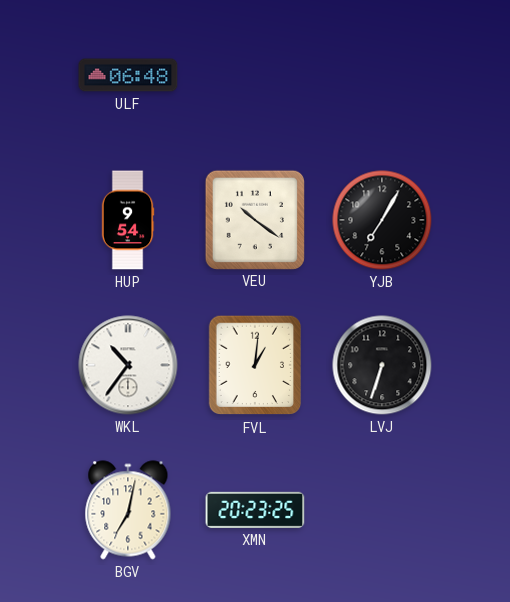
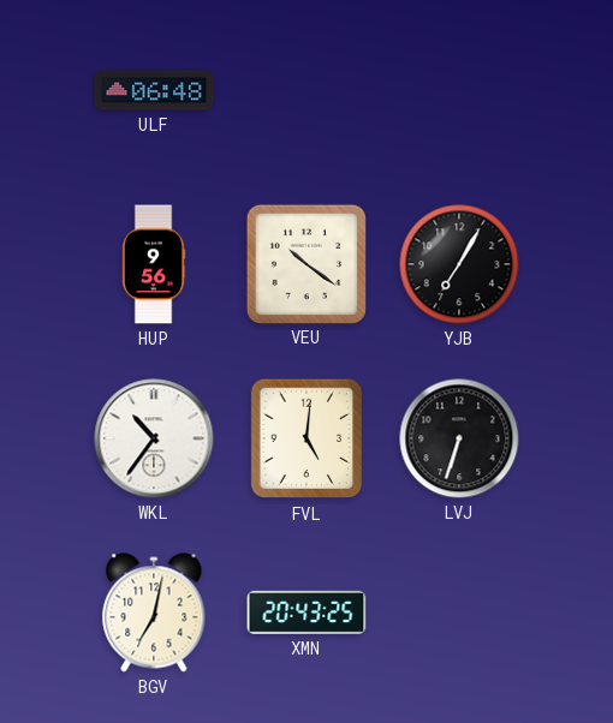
HUP: 9:54 -> 9:56
FVL: 1:01 -> 5:01
XMN: 20:23 -> 20:43
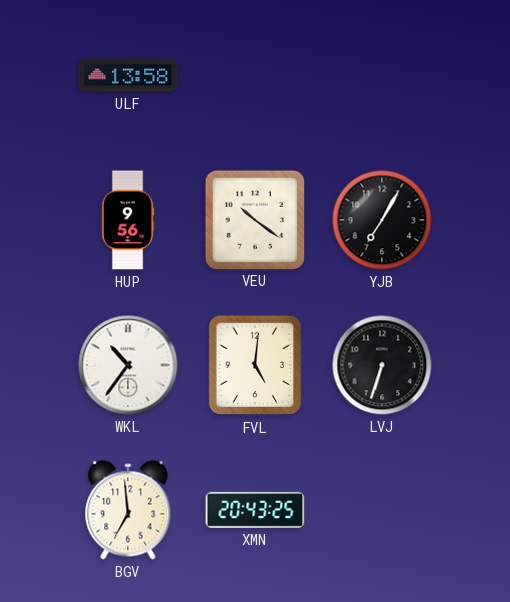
ULF: 06:48 -> 13:58
BGV: 7:02 -> 6:59
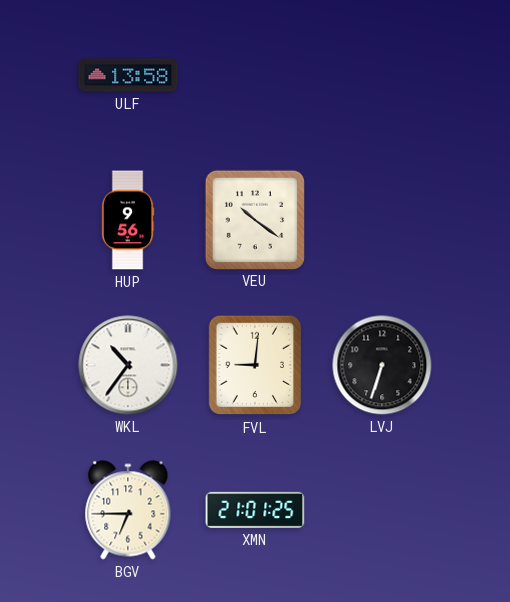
YJB: 7:05 -> none
FVL: 5:01 -> 9:01
BGV: 6:59 -> 6:45
XMN: 20:43 -> 21:01
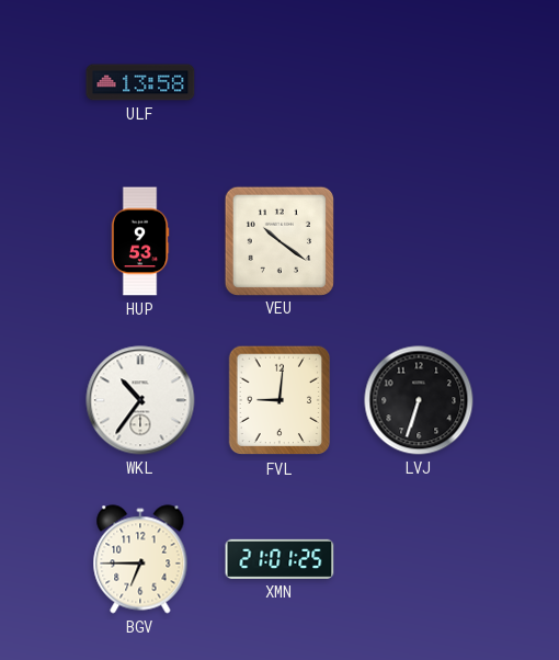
HUP: 9:56 -> 9:53
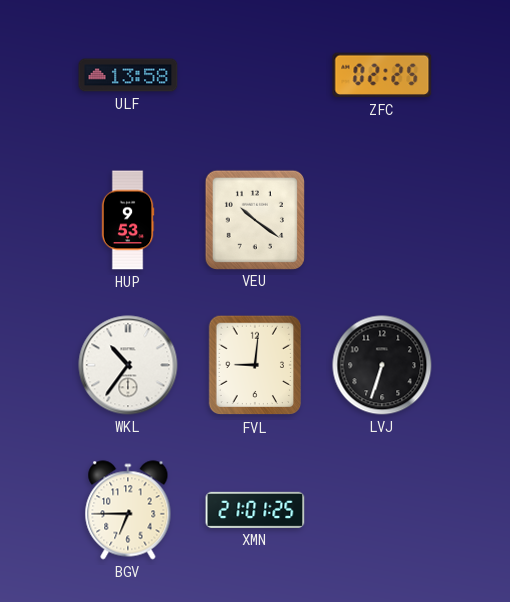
ZFC: none -> 02:25
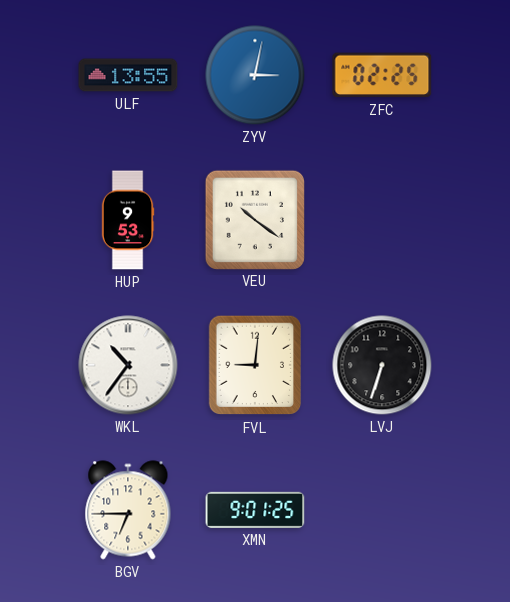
ULF: 13:58 -> 13:55
ZYV: none -> 3:02
XMN: 21:01 -> 9:01
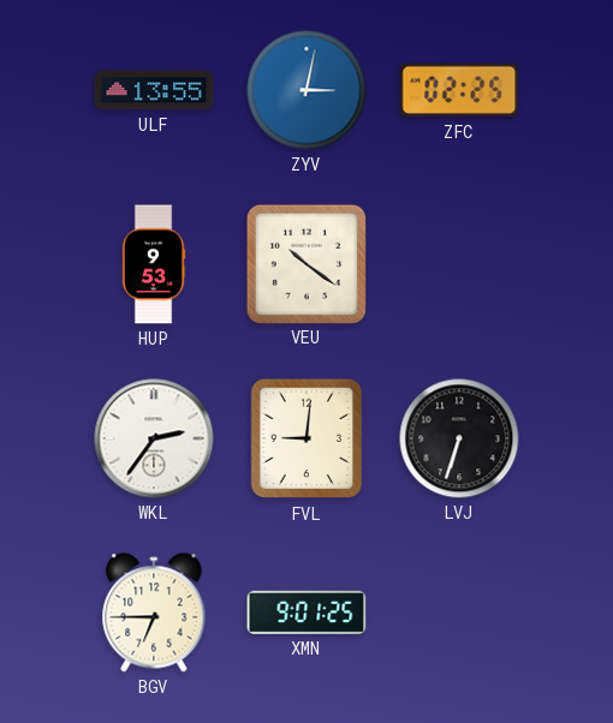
WKL: 10:36 -> 2:36
